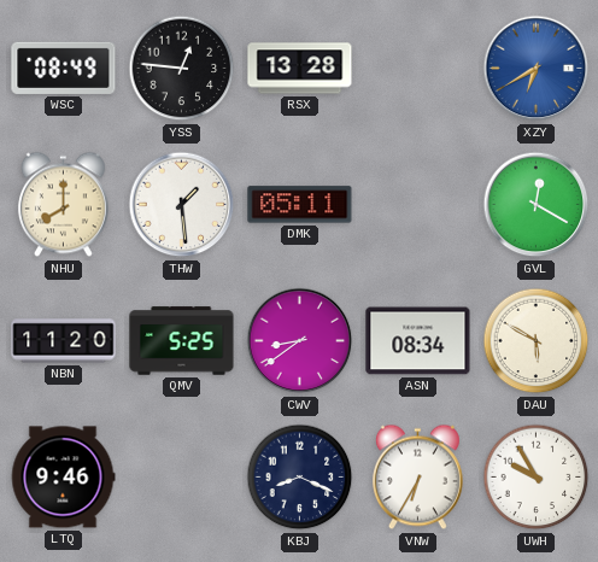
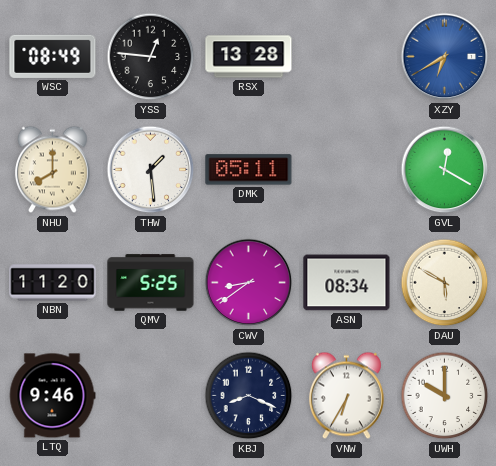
UWH: 9:55 -> 10:00
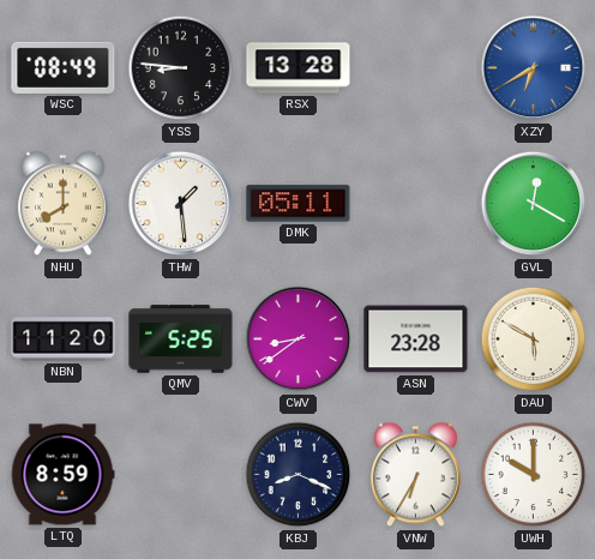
YSS: 12:46 -> 8:46
ASN: 08:34 -> 23:28
LTQ: 9:46 -> 8:59
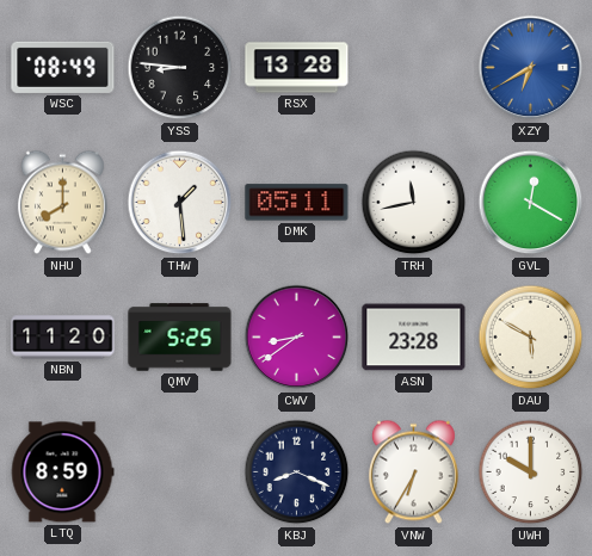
TRH: none -> 11:43
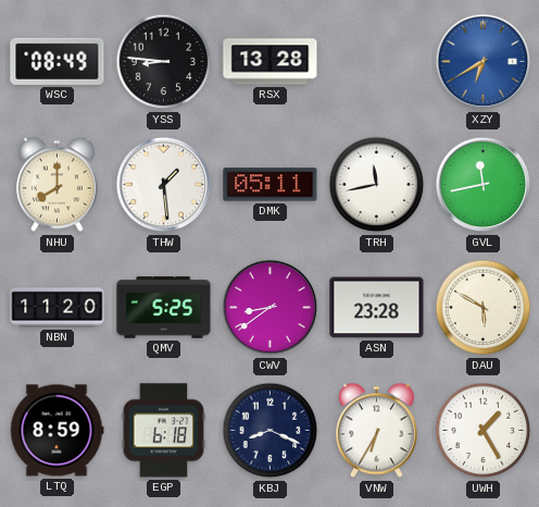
GVL: 12:20 -> 11:43
EGP: none -> 6:18
UWH: 10:00 -> 1:25
